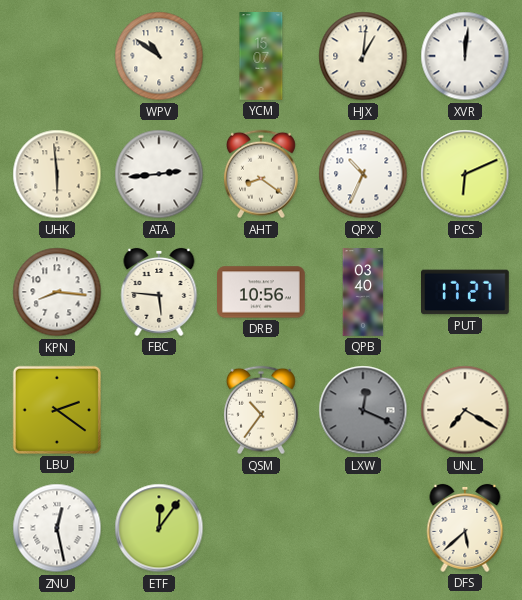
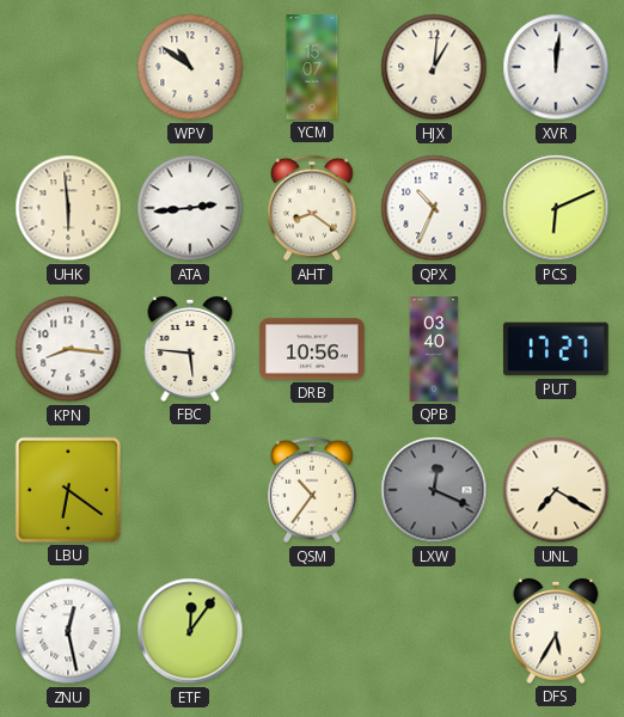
LBU: 2:21 -> 6:21
DFS: 5:38 -> 5:35
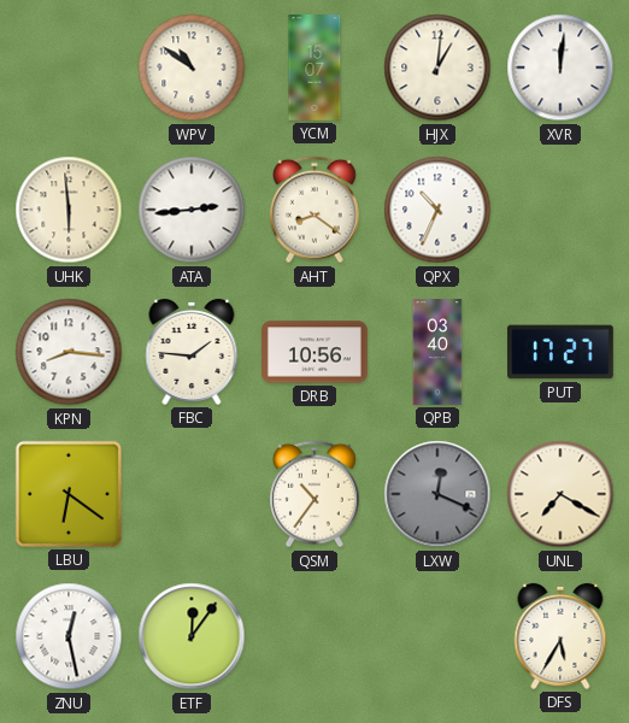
PCS: 6:11 -> none
FBC: 5:46 -> 1:46
